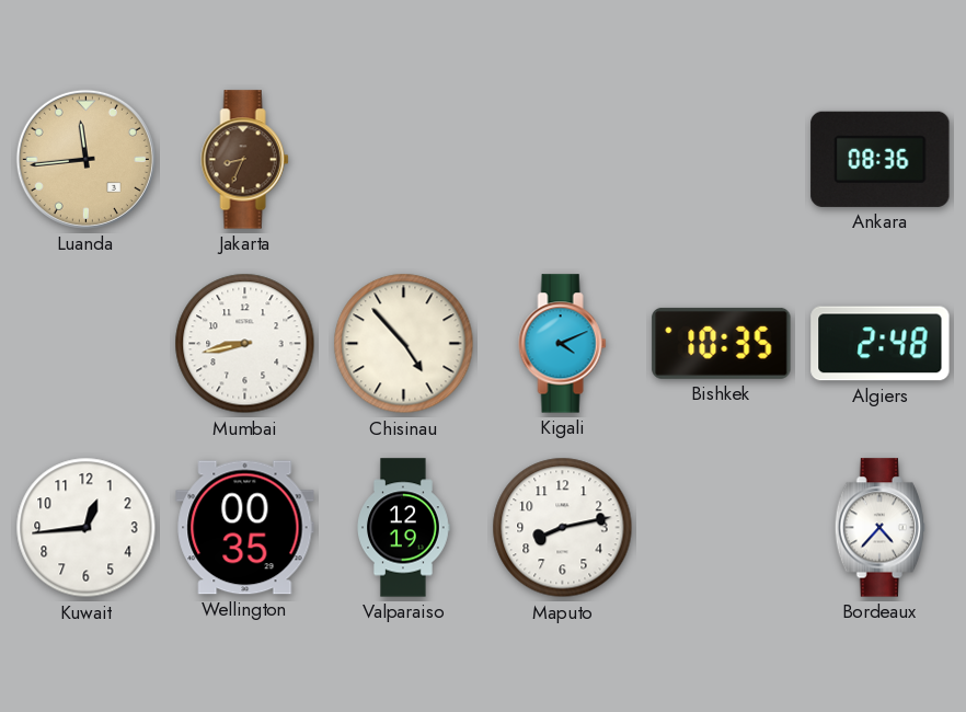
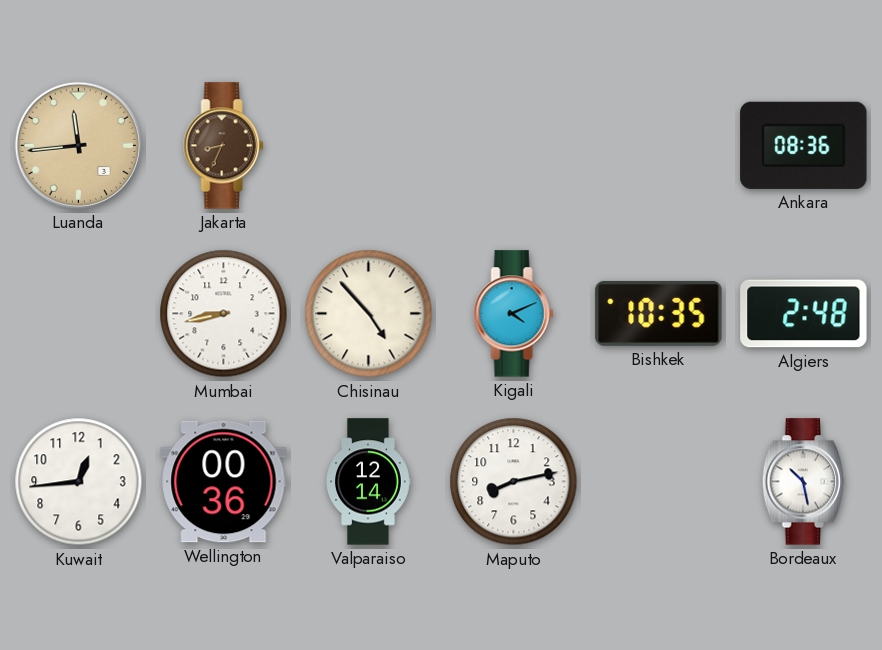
Wellington: 00:35 -> 00:36
Valparaiso: 12:19 -> 12:14
Bordeaux: 4:37 -> 10:28
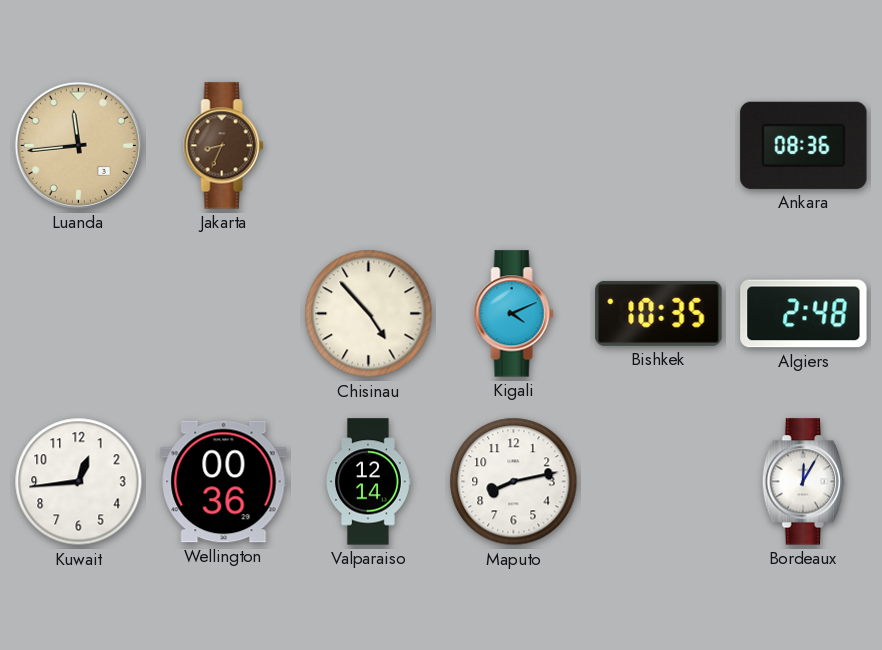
Mumbai: 8:43 -> none
Bordeaux: 10:28 -> 12:05
